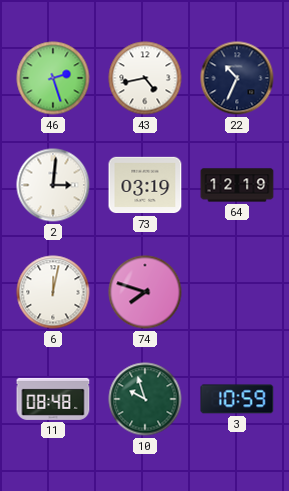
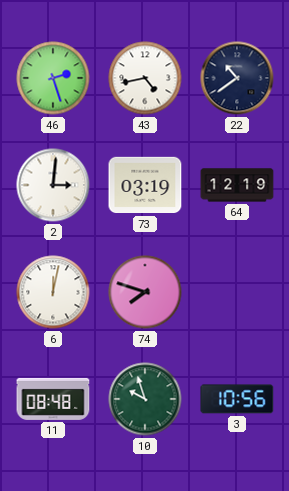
22: 10:34 -> 10:39
3: 10:59 -> 10:56
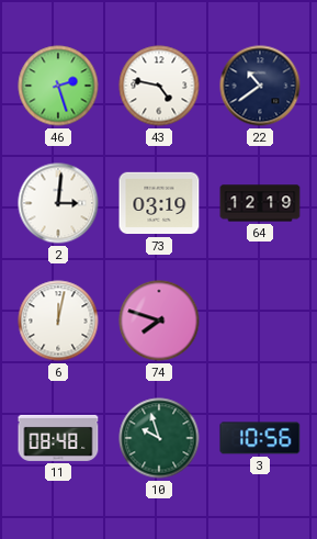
43: 4:43 -> 4:47
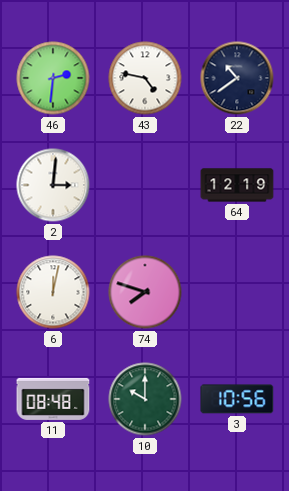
46: 2:27 -> 2:31
73: 03:19 -> none
10: 9:57 -> 10:00
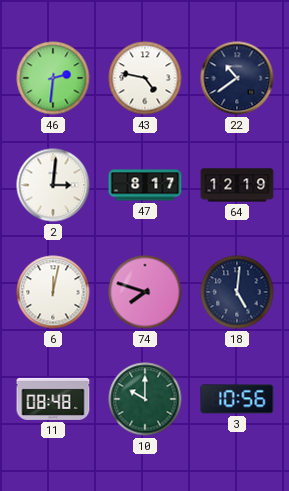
47: none -> 8:17
18: none -> 5:01
